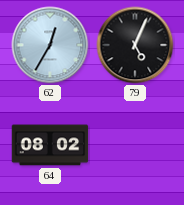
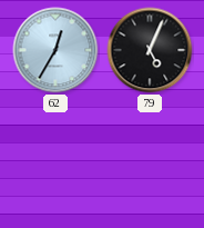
64: 08:02 -> none
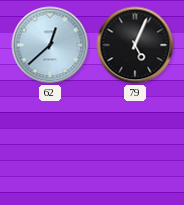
62: 12:35 -> 12:38
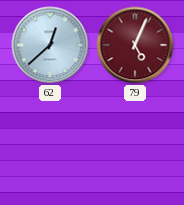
79 dial: black -> burgundy
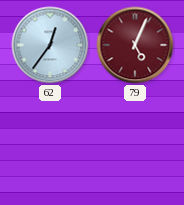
62: 12:38 -> 12:36
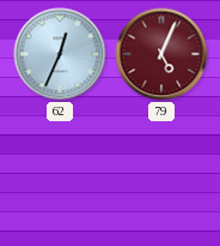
62: 12:36 -> 12:34
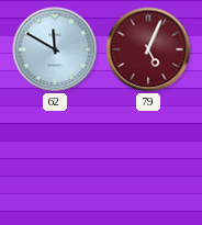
62: 12:34 -> 11:50
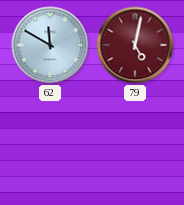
79: 5:04 -> 5:02
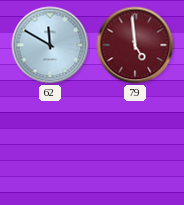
79: 5:02 -> 4:59
